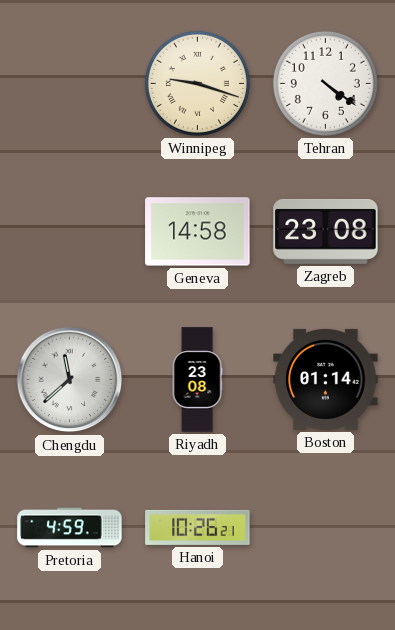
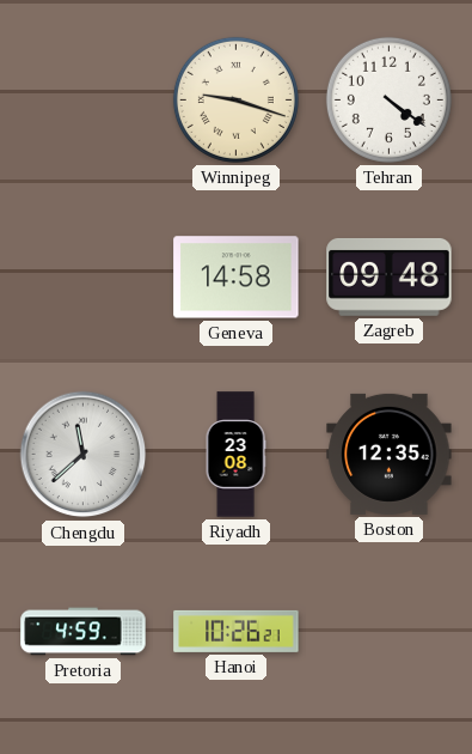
Zagreb: 23:08 -> 09:48
Boston: 01:14 -> 12:35
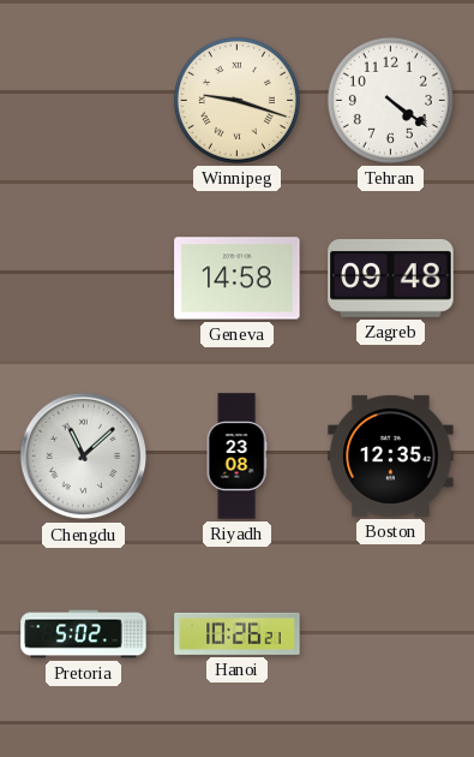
Chengdu: 11:38 -> 11:08
Pretoria: 4:59 -> 5:02
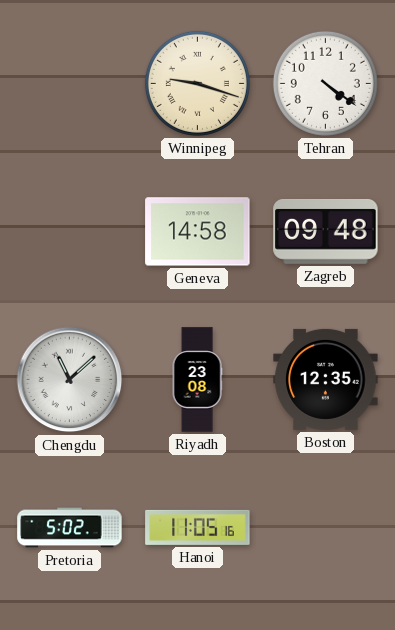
Hanoi: 10:26 -> 11:05
